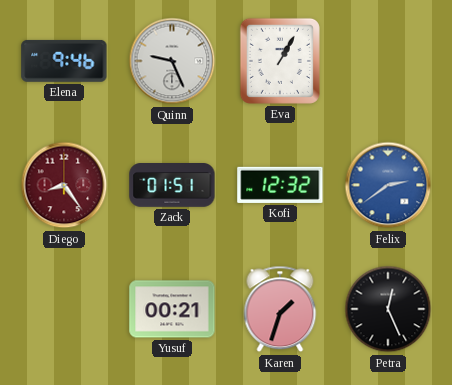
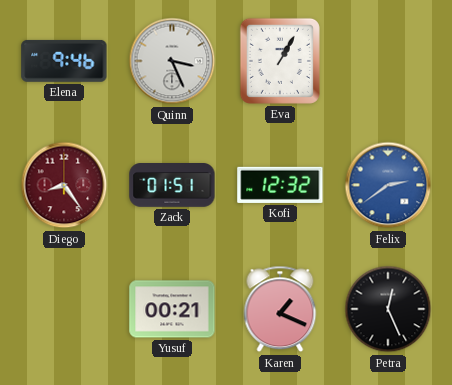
Quinn: 9:26 -> 3:26
Karen: 1:33 -> 1:19
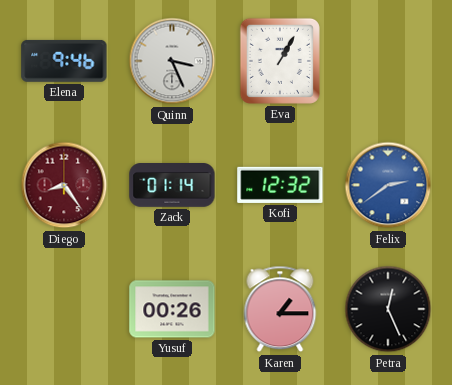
Zack: 01:51 -> 01:14
Yusuf: 00:21 -> 00:26
Karen: 1:19 -> 1:15
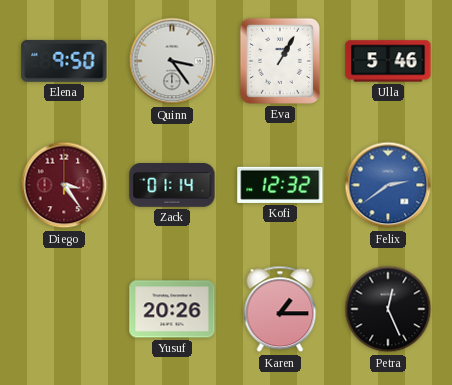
Elena: 9:46 -> 9:50
Quinn: 3:26 -> 3:24
Ulla: none -> 5:46
Diego: 8:24 -> 3:24
Yusuf: 00:26 -> 20:26
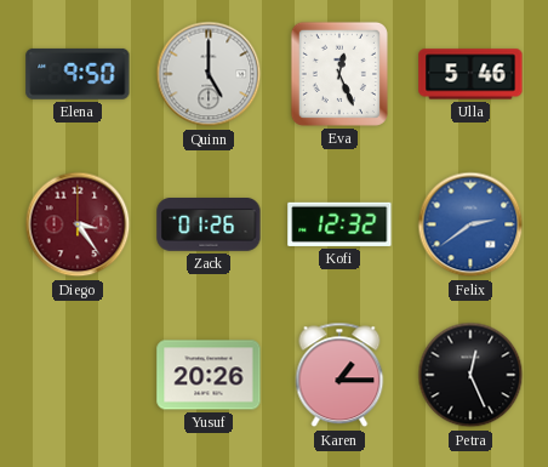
Quinn: 3:24 -> 5:00
Eva: 1:05 -> 12:26
Zack: 01:14 -> 01:26
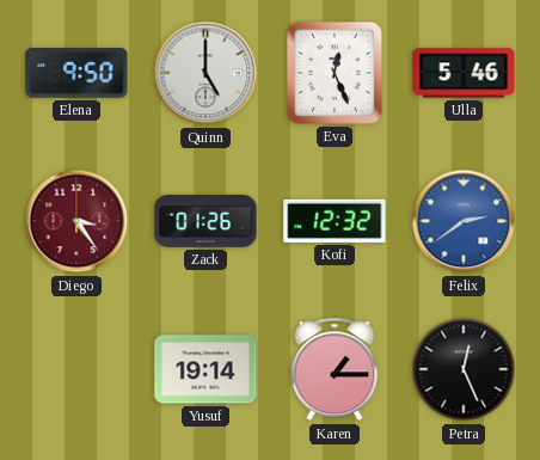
Yusuf: 20:26 -> 19:14
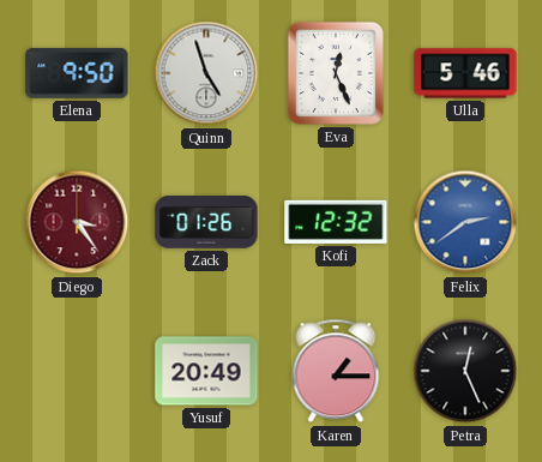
Quinn: 5:00 -> 4:57
Yusuf: 19:14 -> 20:49
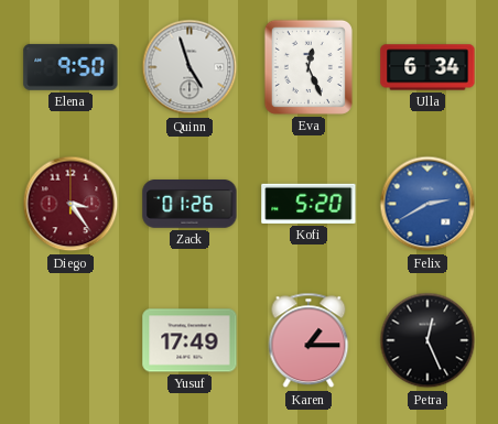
Ulla: 5:46 -> 6:34
Kofi: 12:32 -> 5:20
Felix: 2:39 -> 2:40
Yusuf: 20:49 -> 17:49
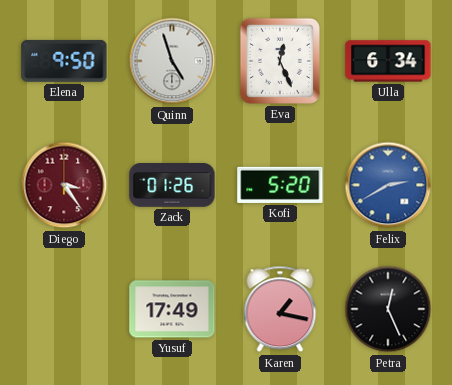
Karen: 1:15 -> 1:17
